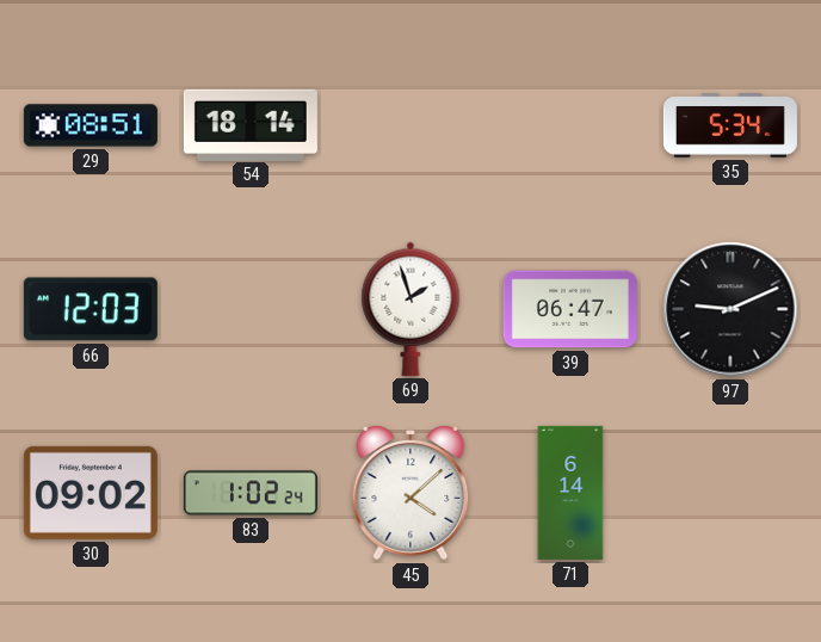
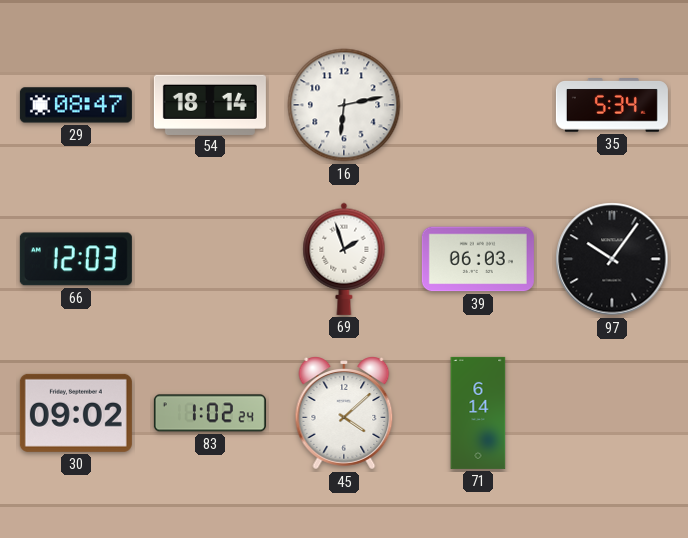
29: 08:51 -> 08:47
16: none -> 6:13
39: 06:47 -> 06:03
97: 9:11 -> 10:06
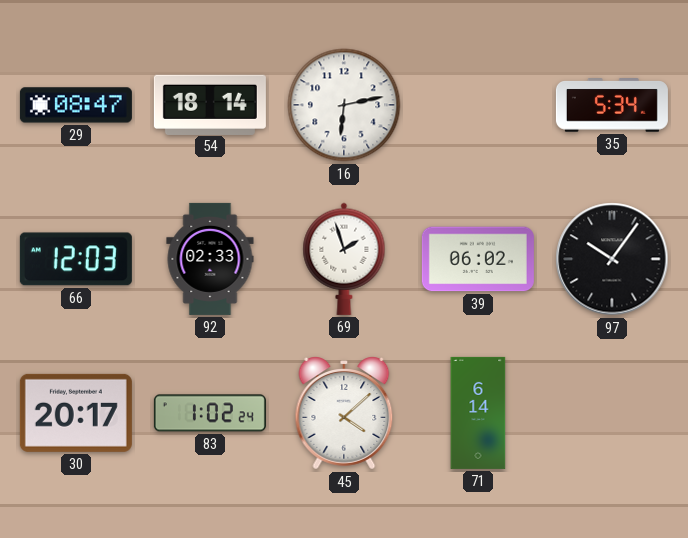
92: none -> 02:33
39: 06:03 -> 06:02
30: 09:02 -> 20:17
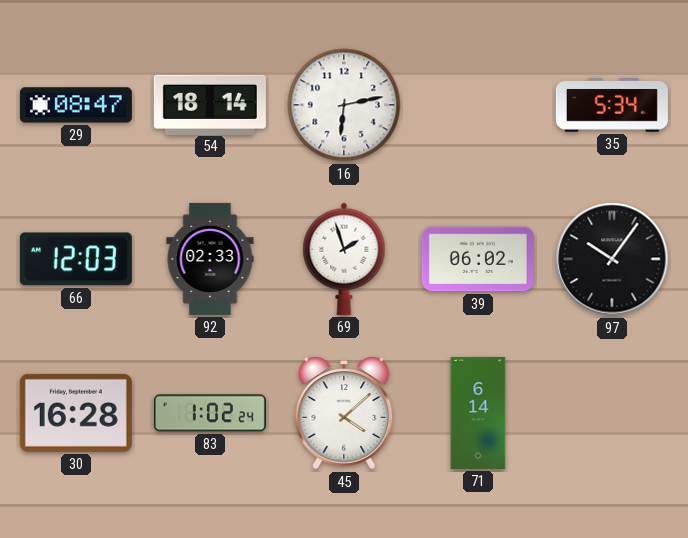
30: 20:17 -> 16:28
